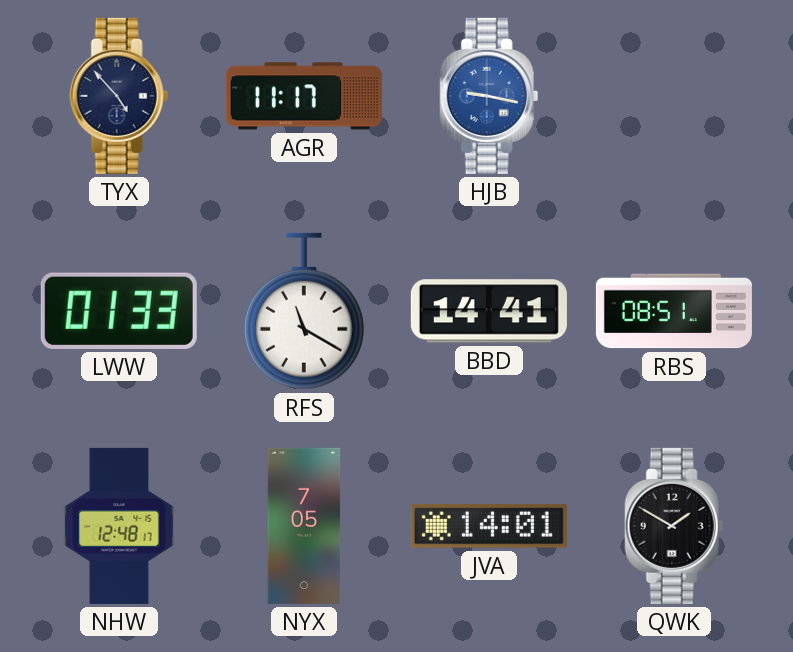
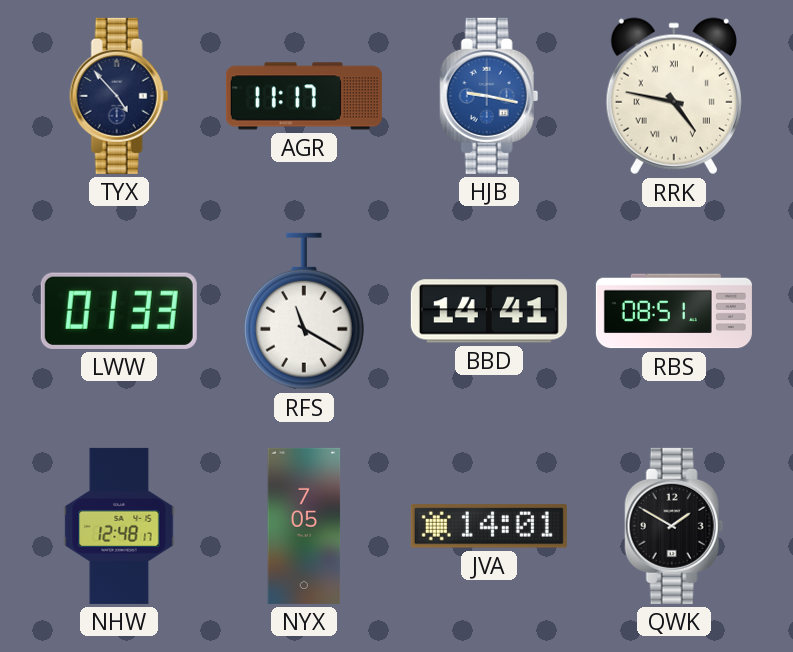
RRK: none -> 4:47
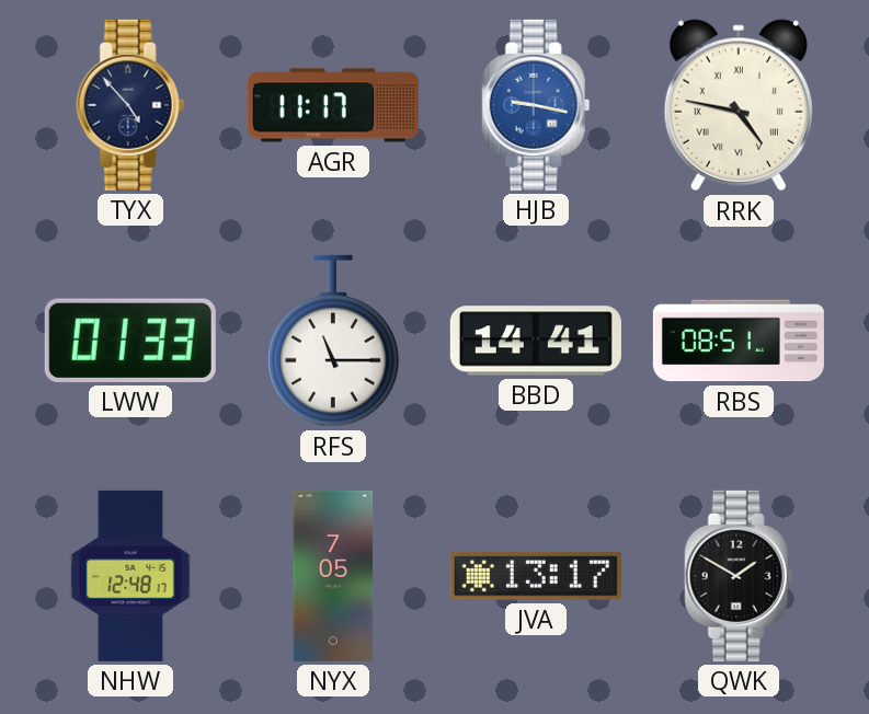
RFS: 11:20 -> 11:15
JVA: 14:01 -> 13:17
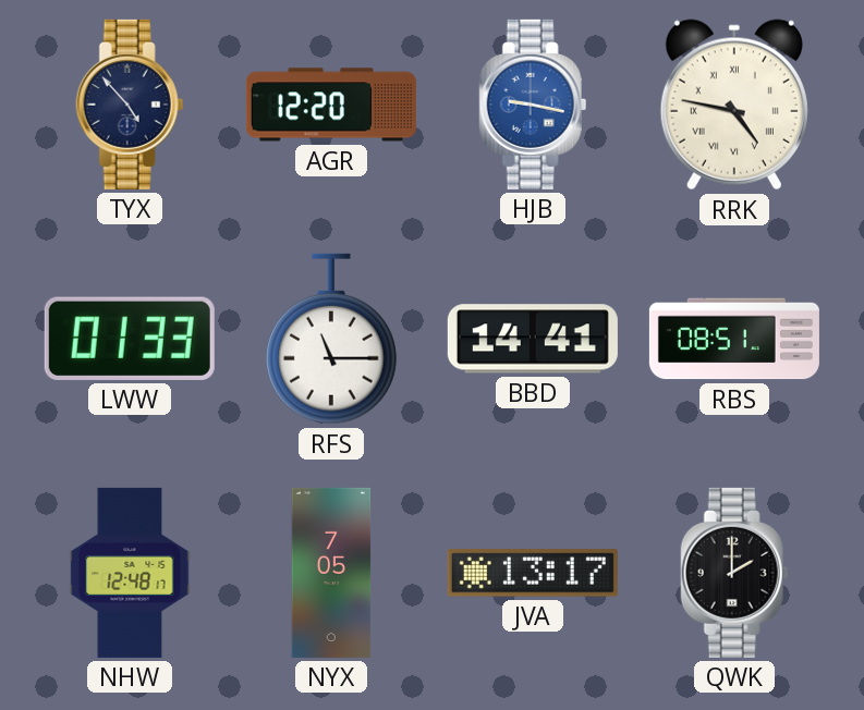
AGR: 11:17 -> 12:20
QWK: 1:50 -> 2:00
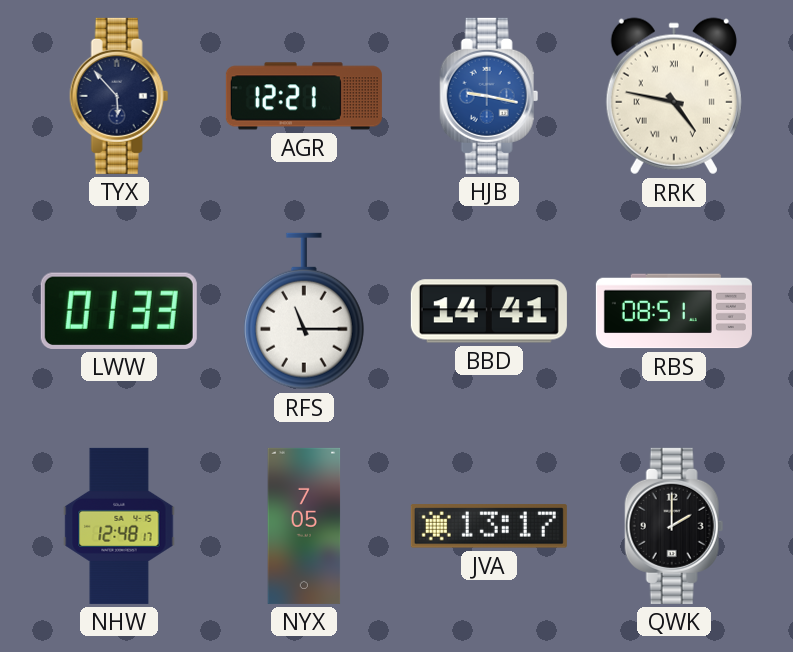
TYX: 4:53 -> 5:53
AGR: 12:20 -> 12:21
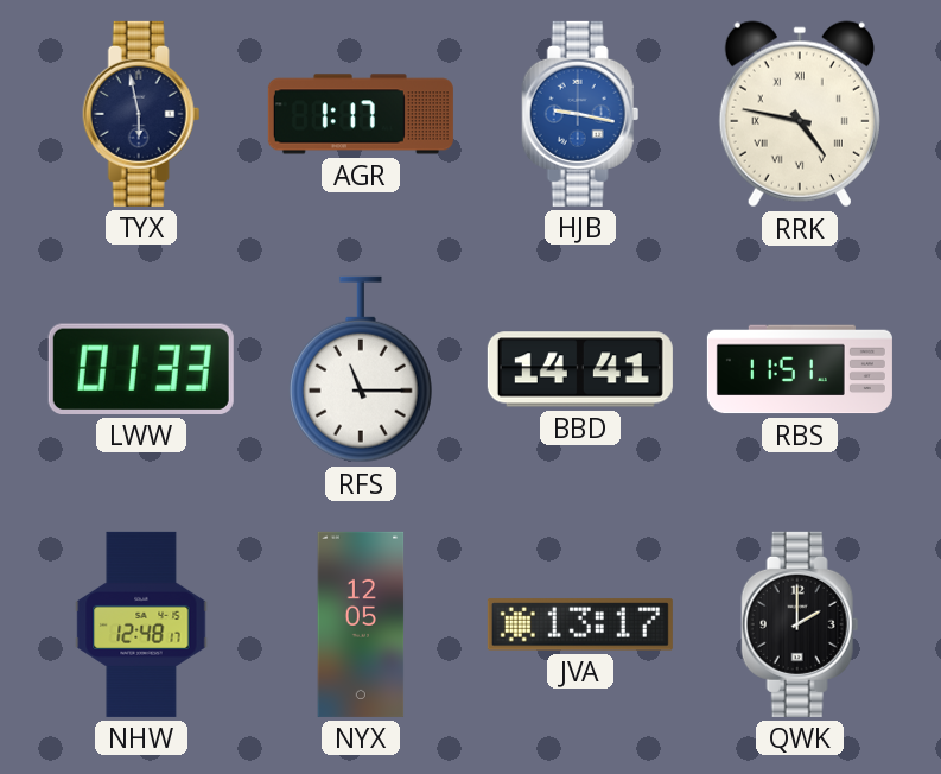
TYX: 5:53 -> 5:58
AGR: 12:21 -> 1:17
RBS: 08:51 -> 11:51
NYX: 7:05 -> 12:05
